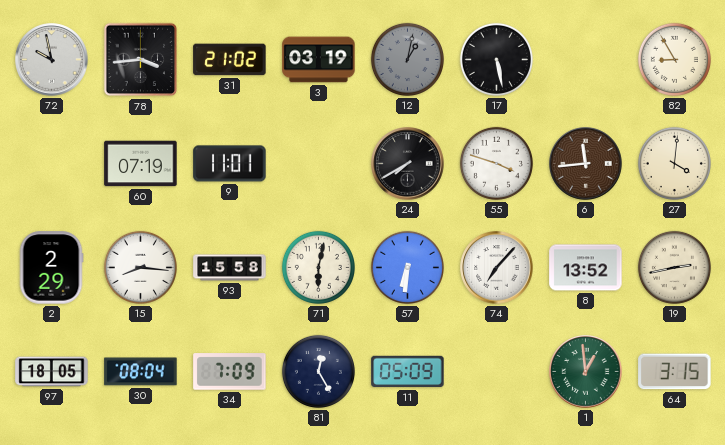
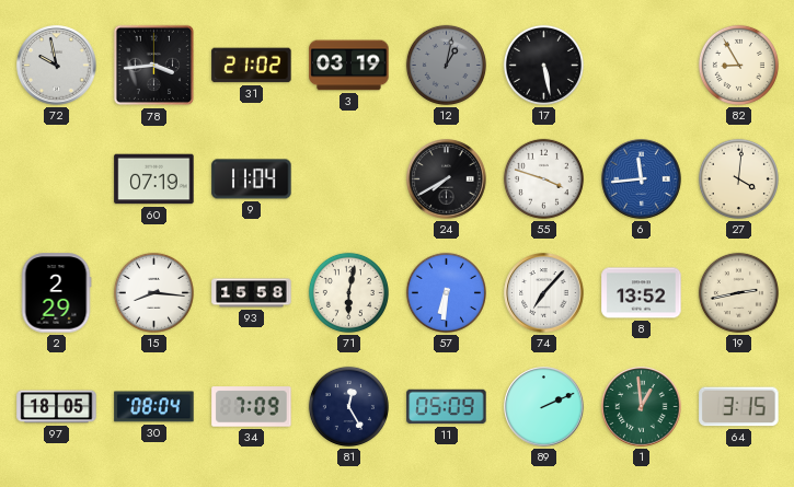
9: 11:01 -> 11:04
6 dial: brown -> blue
89: none -> 2:11
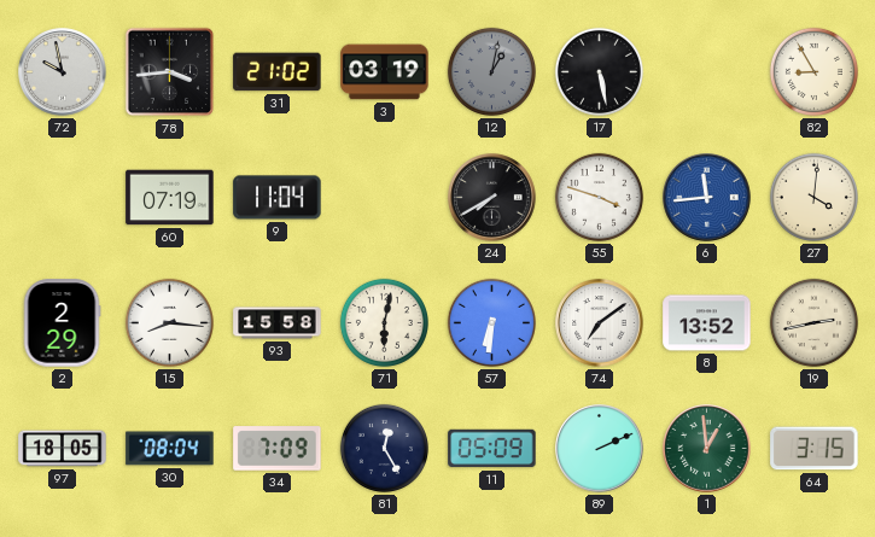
74: 7:07 -> 7:09
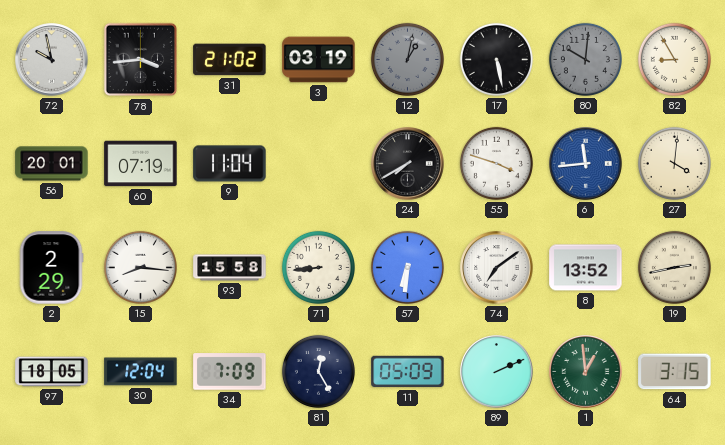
80: none -> 10:01
56: none -> 20:01
71: 6:02 -> 8:44
30: 08:04 -> 12:04
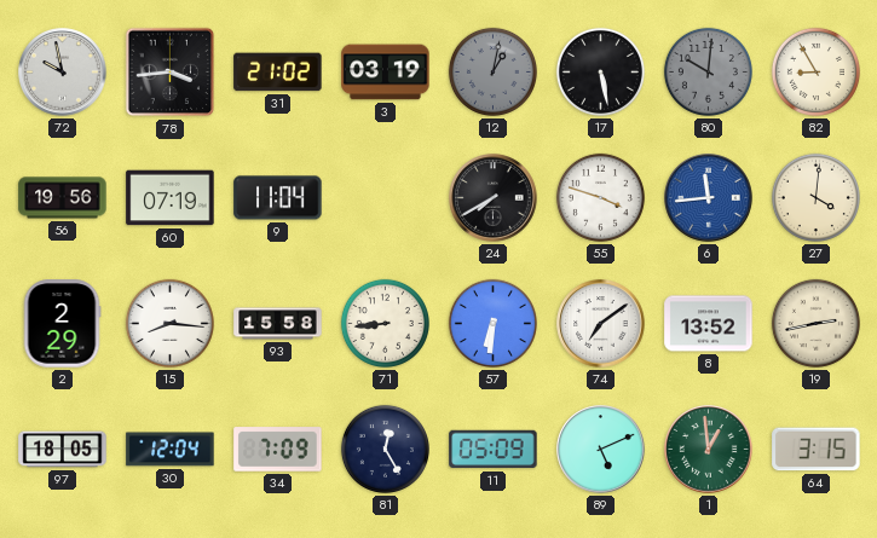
56: 20:01 -> 19:56
89: 2:11 -> 5:11
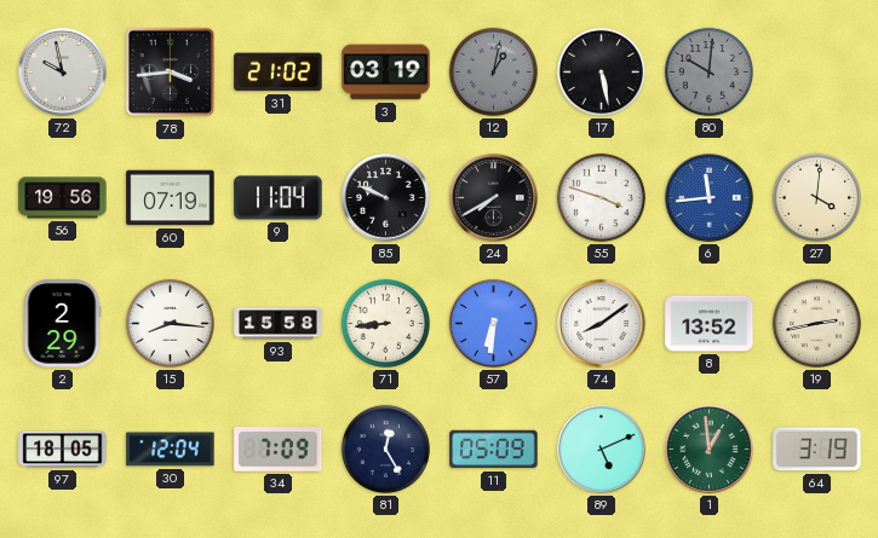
82: 8:55 -> none
85: none -> 9:49
74: 7:09 -> 8:09
64: 3:15 -> 3:19
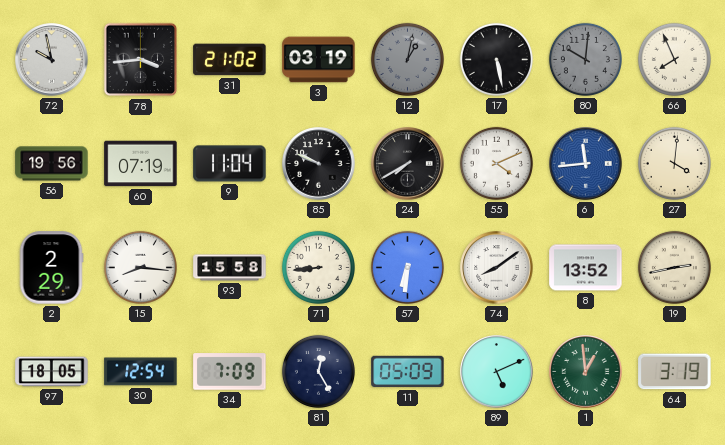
66: none -> 7:56
55: 3:48 -> 4:11
30: 12:04 -> 12:54
